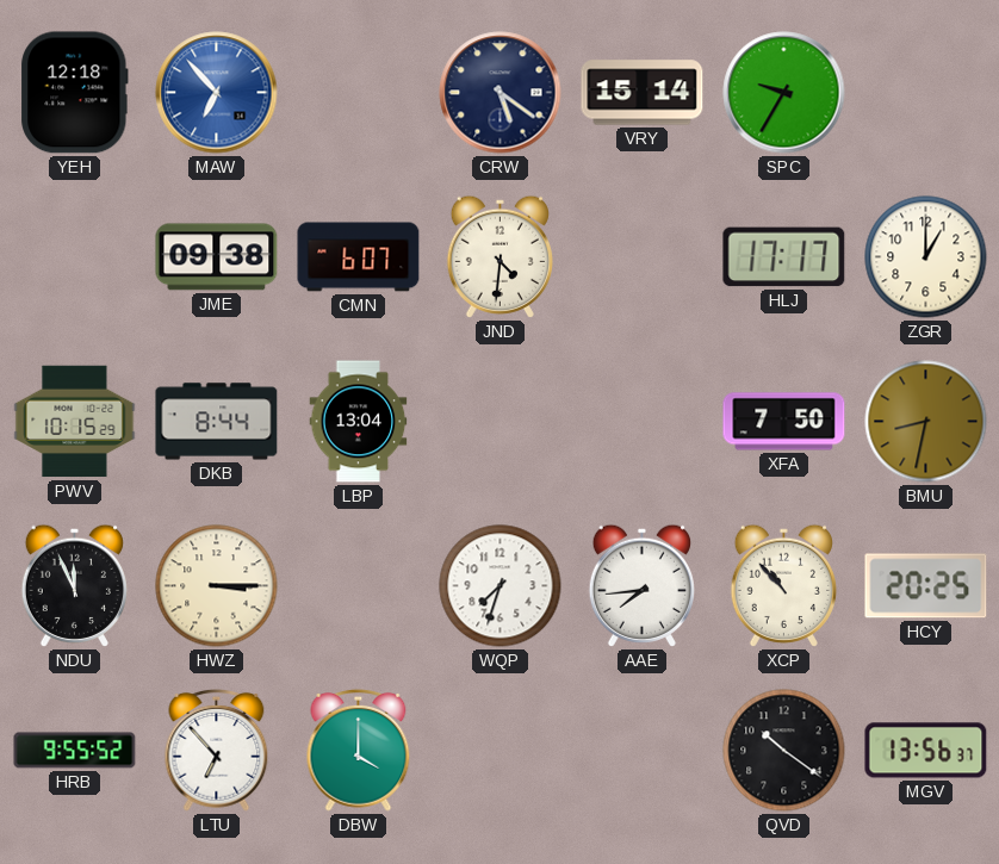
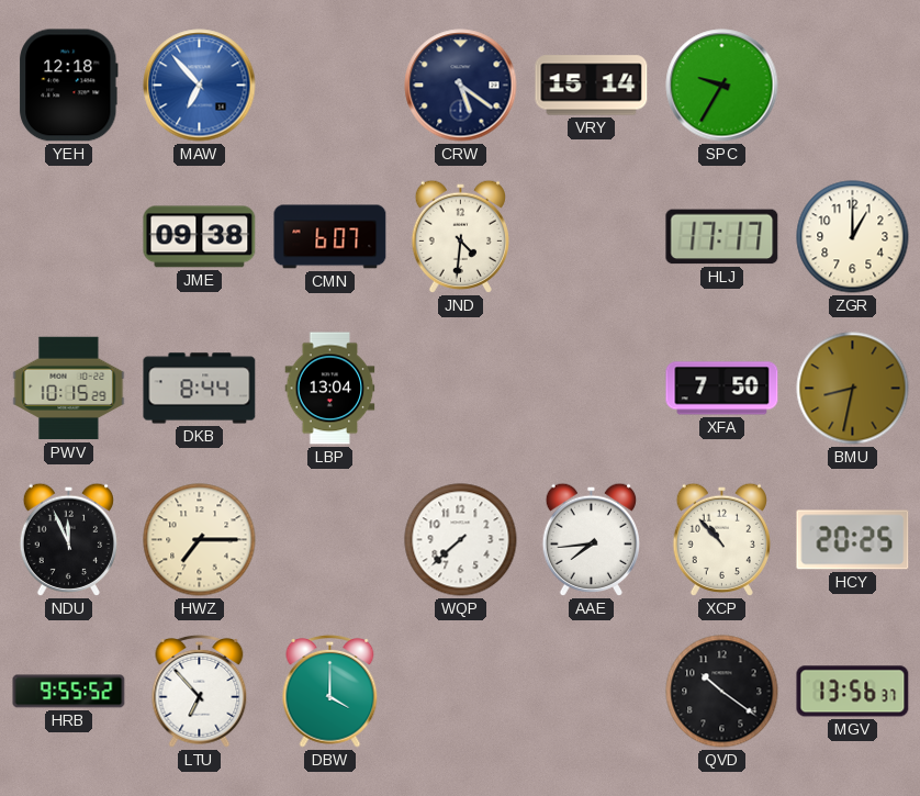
HWZ: 3:15 -> 7:15
WQP: 7:33 -> 7:38
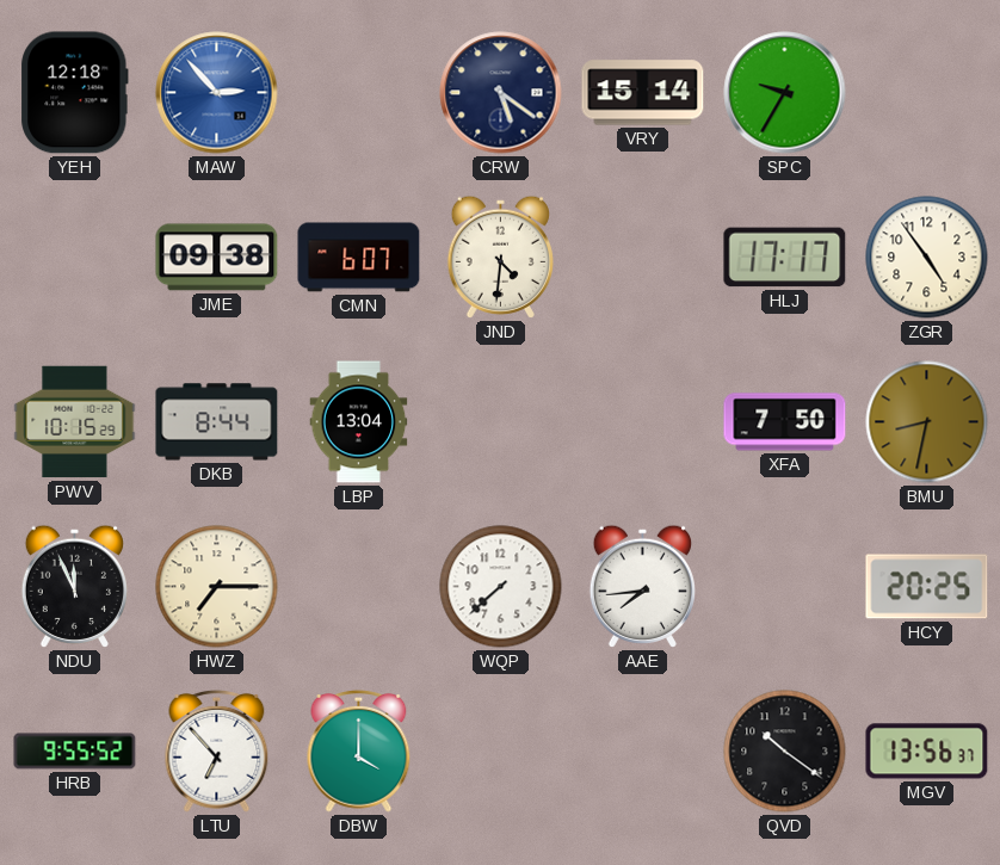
MAW: 6:53 -> 2:53
ZGR: 1:00 -> 4:54
XCP: 10:53 -> none
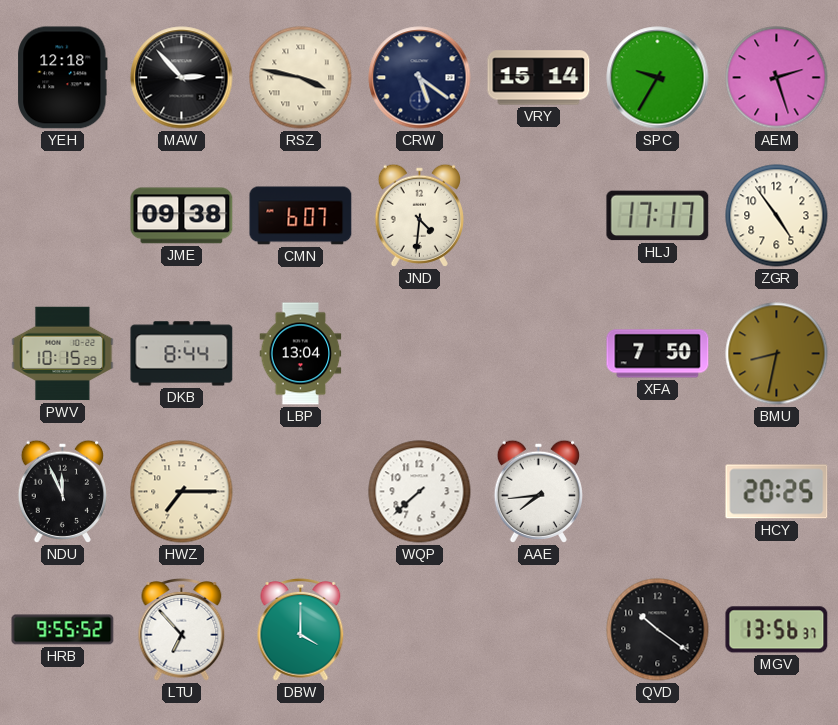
MAW dial: blue -> black
RSZ: none -> 3:47
AEM: none -> 2:27
